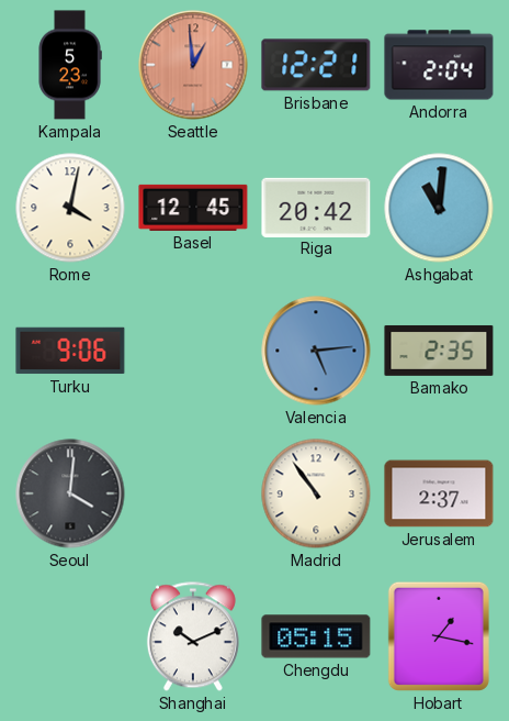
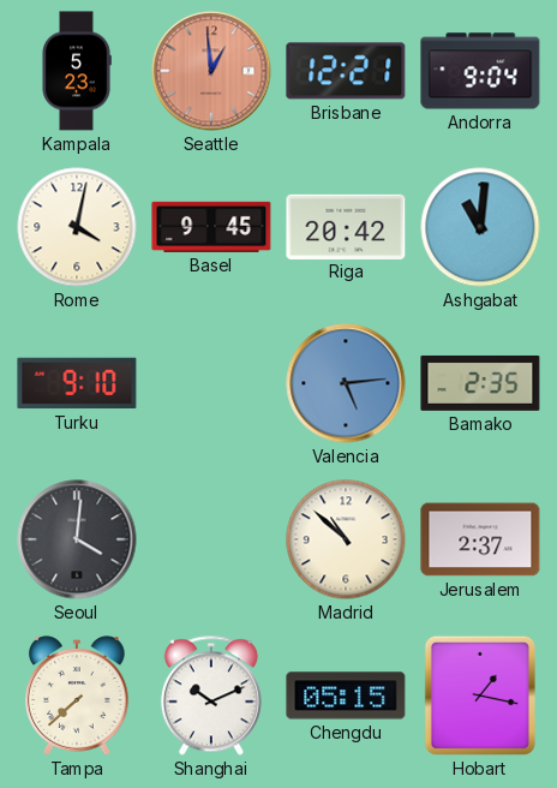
Andorra: 2:04 -> 9:04
Basel: 12:45 -> 9:45
Turku: 9:06 -> 9:10
Madrid: 10:54 -> 10:52
Tampa: none -> 7:38
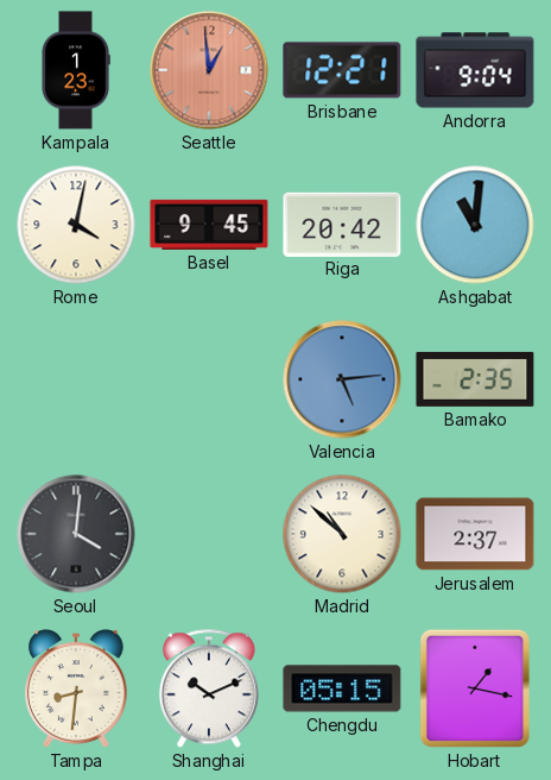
Kampala: 5:23 -> 1:23
Turku: 9:10 -> none
Tampa: 7:38 -> 8:31
